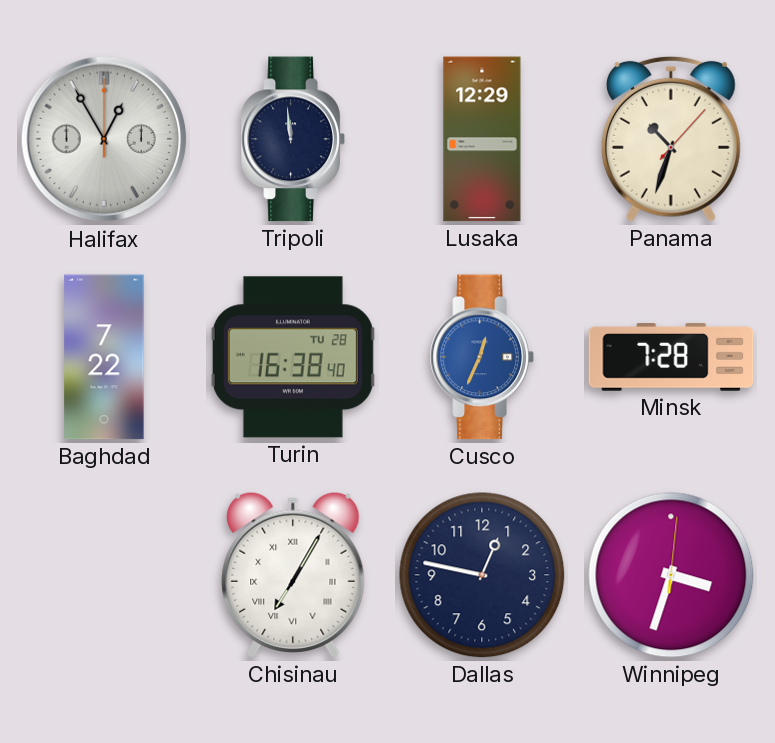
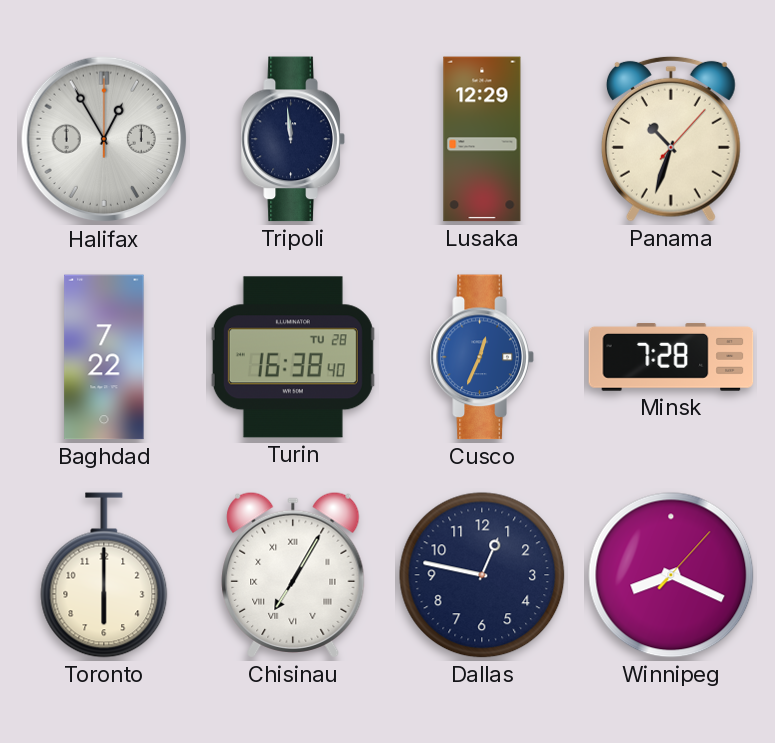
Toronto: none -> 6:00
Winnipeg: 3:33 -> 8:19
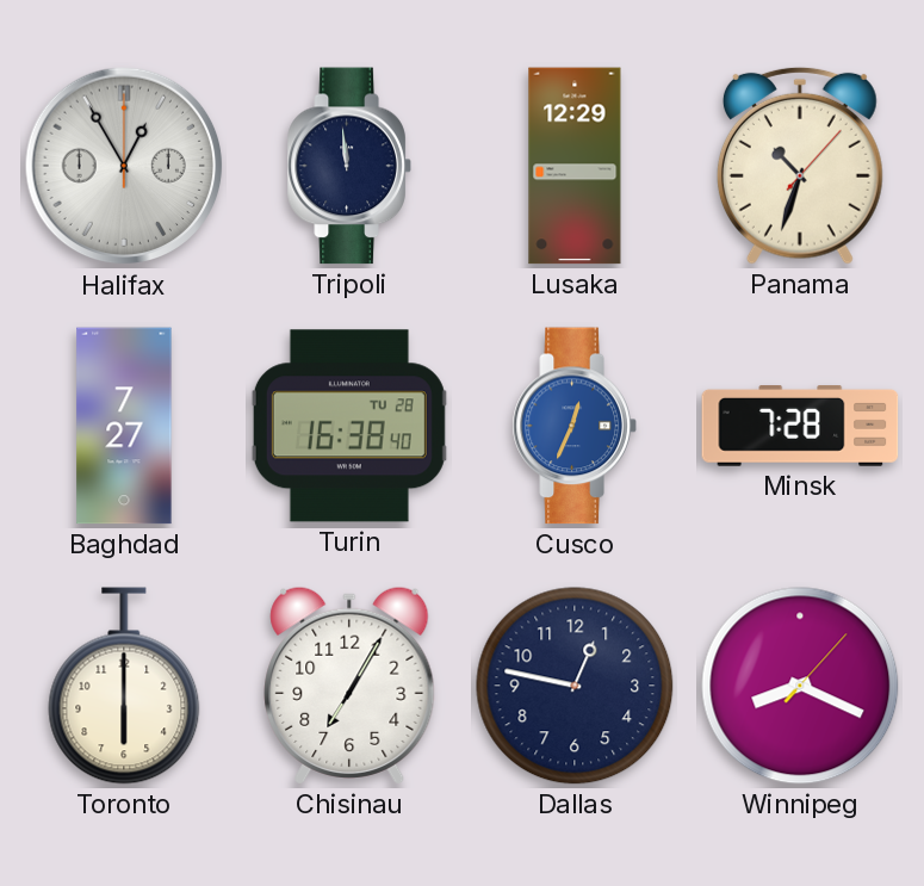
Baghdad: 7:22 -> 7:27
Chisinau numerals: Roman -> Arabic
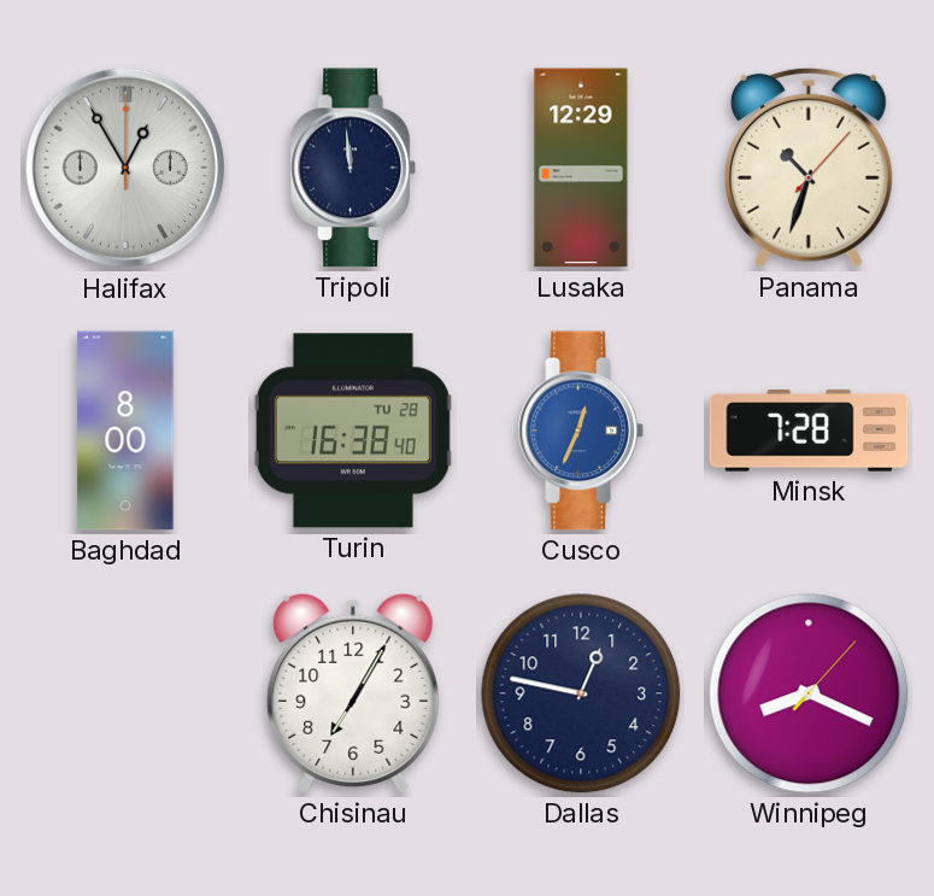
Baghdad: 7:27 -> 8:00
Toronto: 6:00 -> none
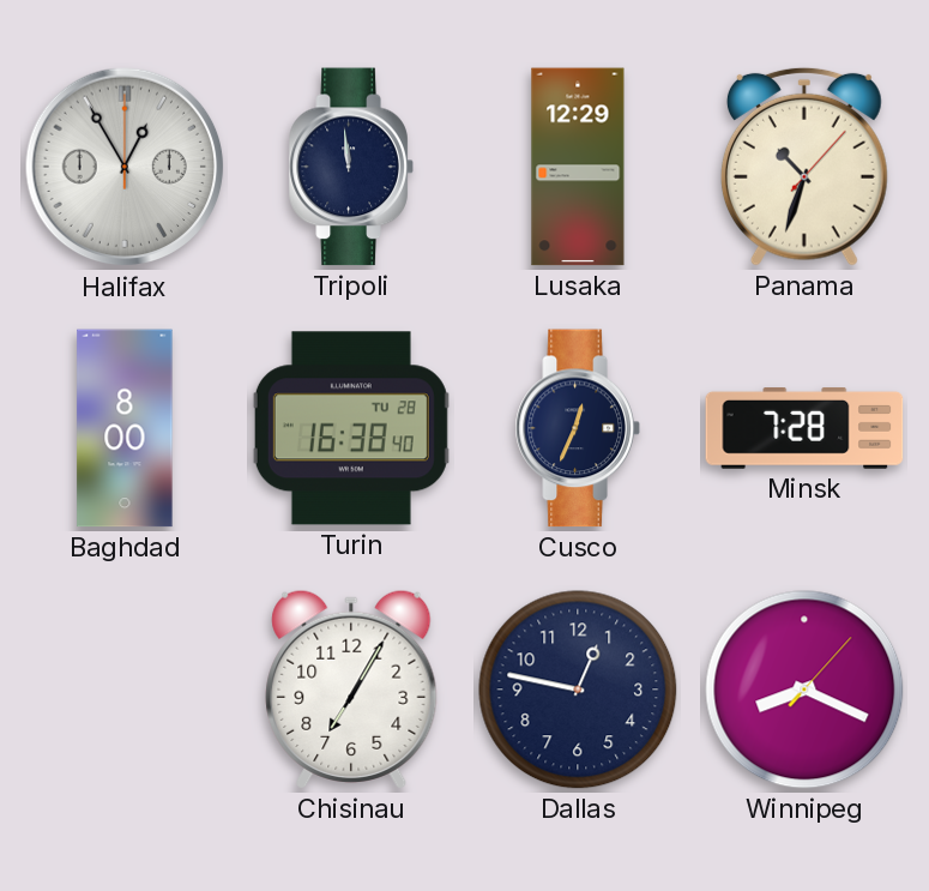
Cusco dial: blue -> navy
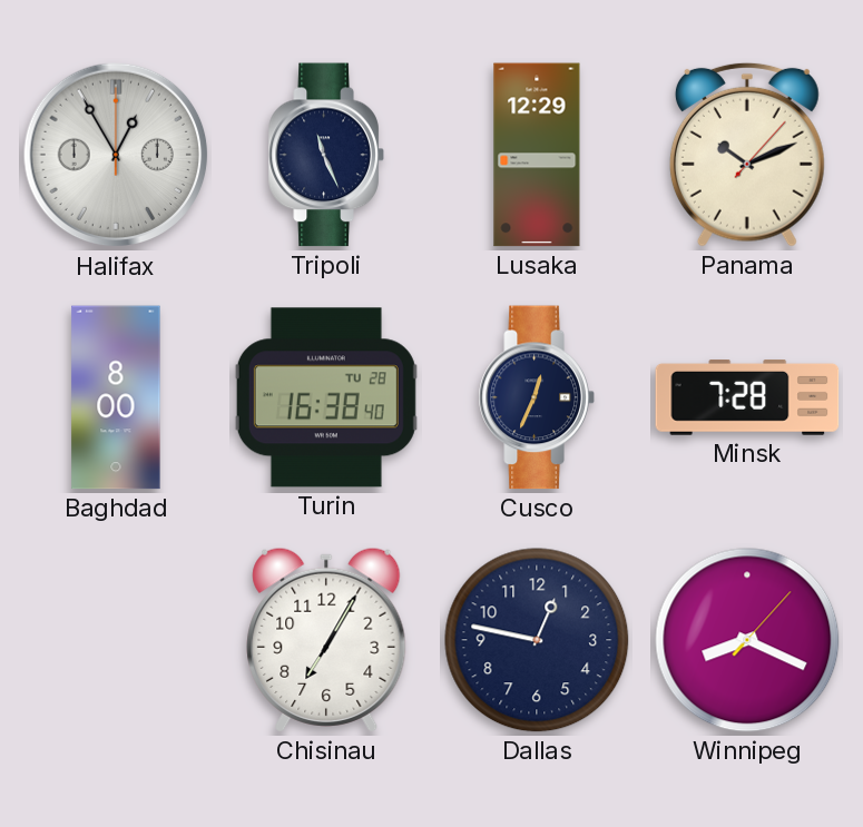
Tripoli: 11:59 -> 11:26
Panama: 10:33 -> 10:11
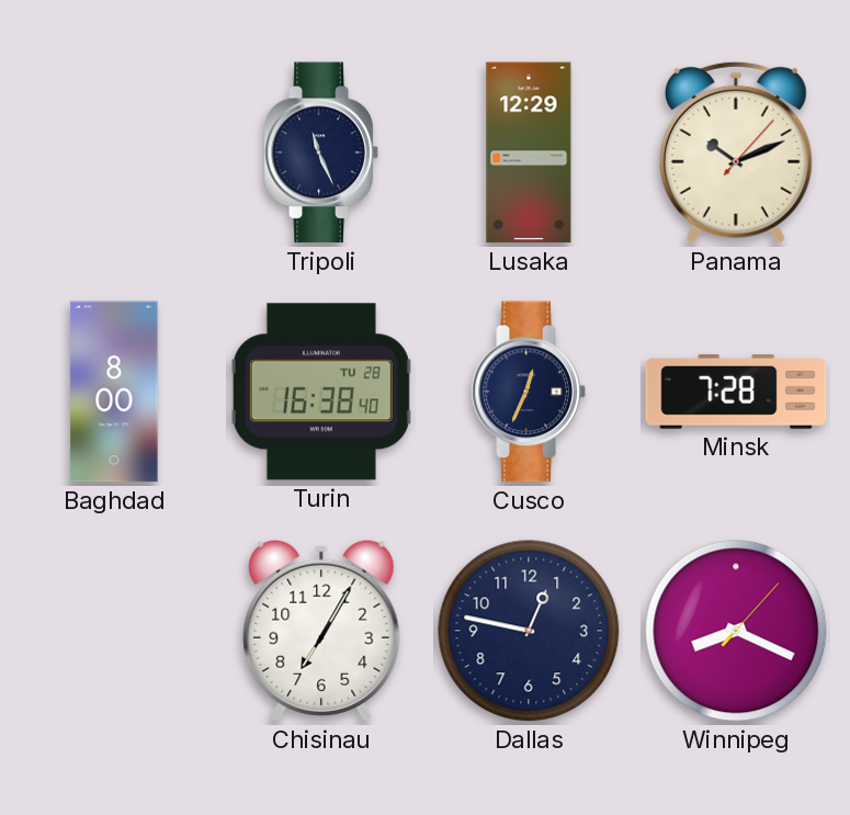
Halifax: 12:55 -> none
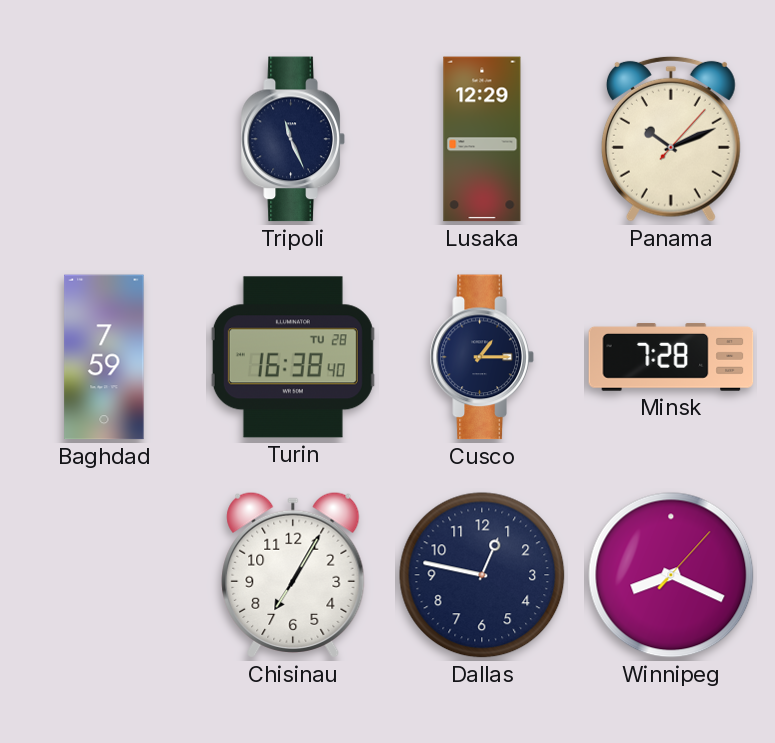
Baghdad: 8:00 -> 7:59
Cusco: 12:34 -> 1:15
